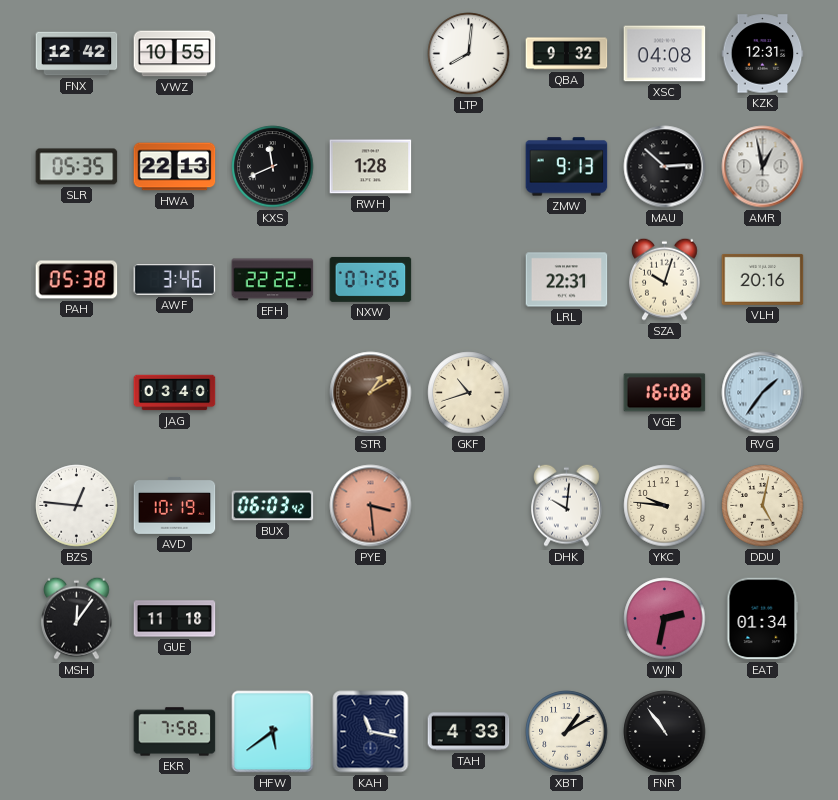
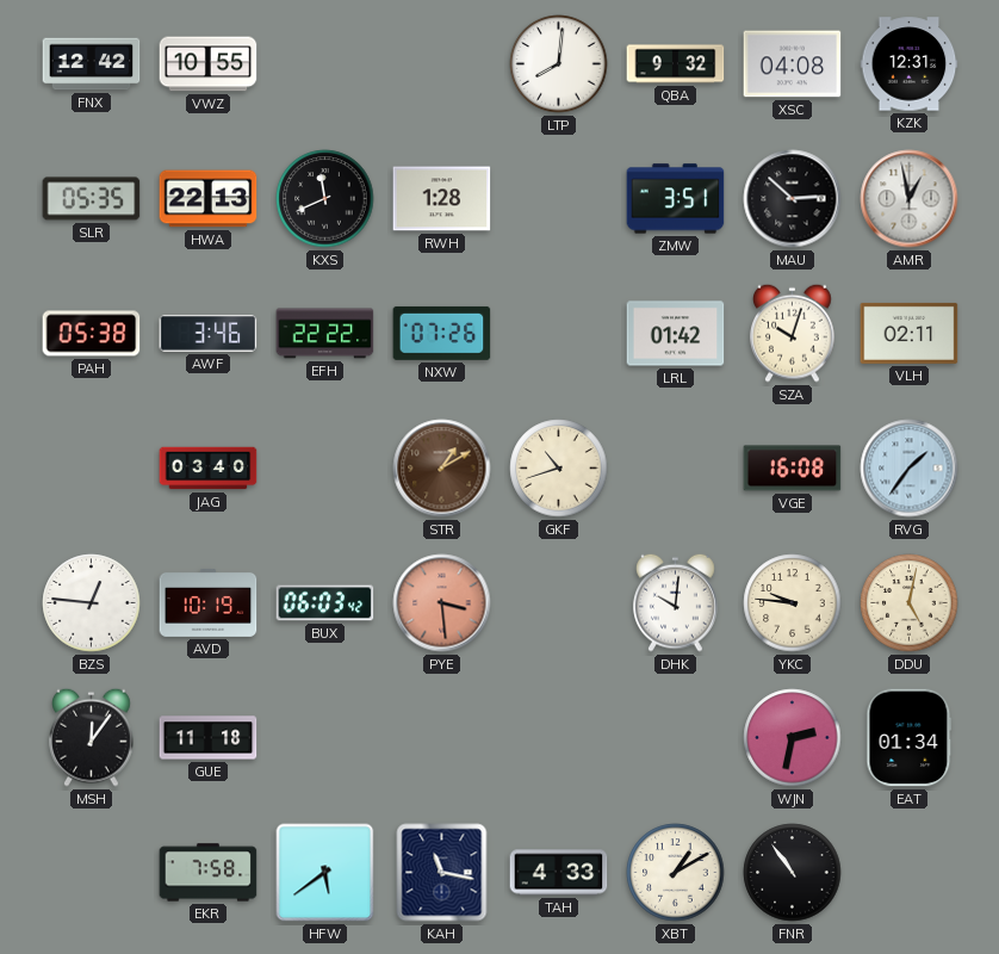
ZMW: 9:13 -> 3:51
LRL: 22:31 -> 01:42
VLH: 20:16 -> 02:11
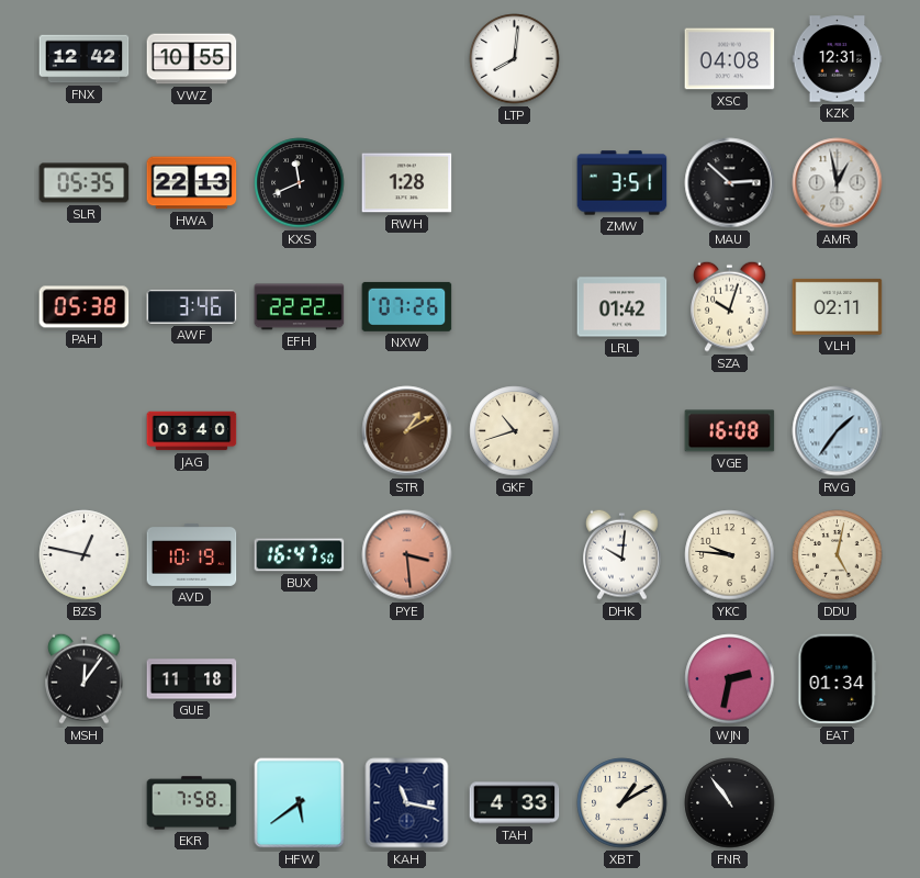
QBA: 9:32 -> none
BZS: 12:46 -> 12:47
BUX: 06:03 -> 16:47
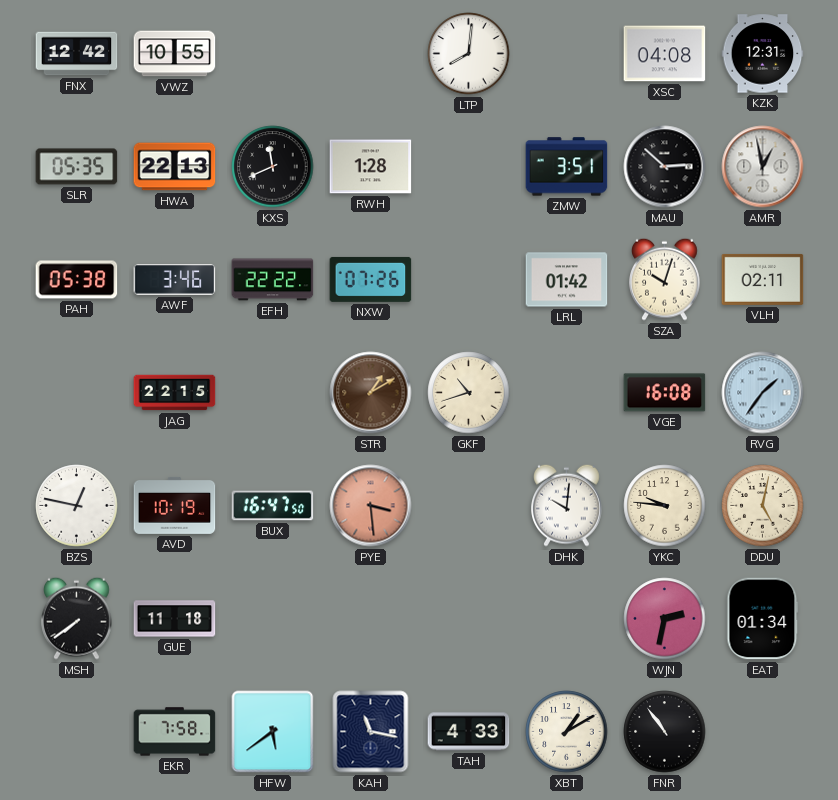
JAG: 03:40 -> 22:15
MSH: 12:06 -> 7:39
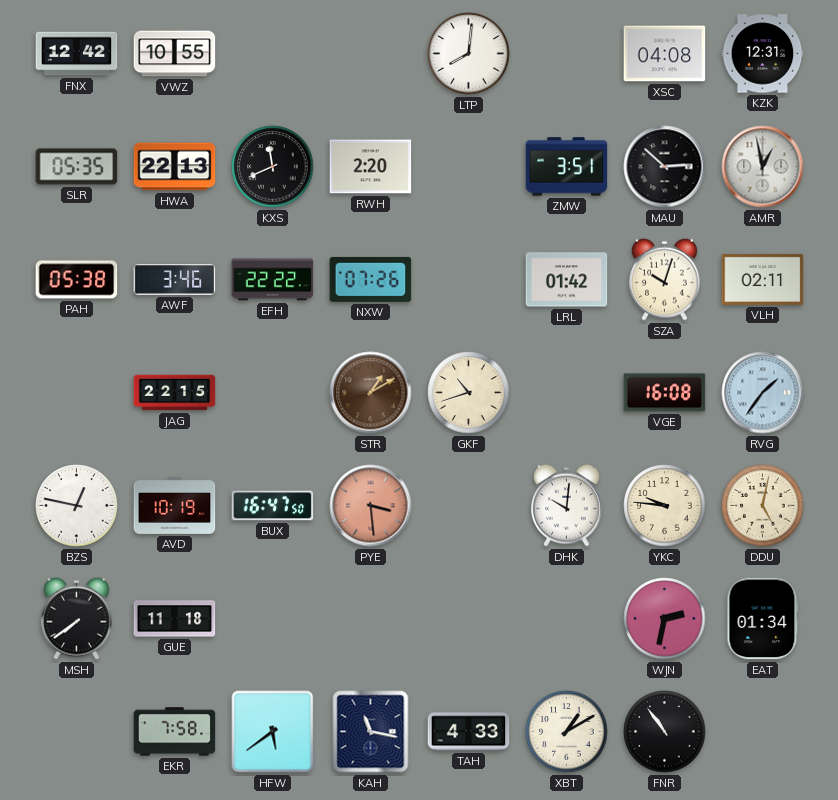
RWH: 1:28 -> 2:20
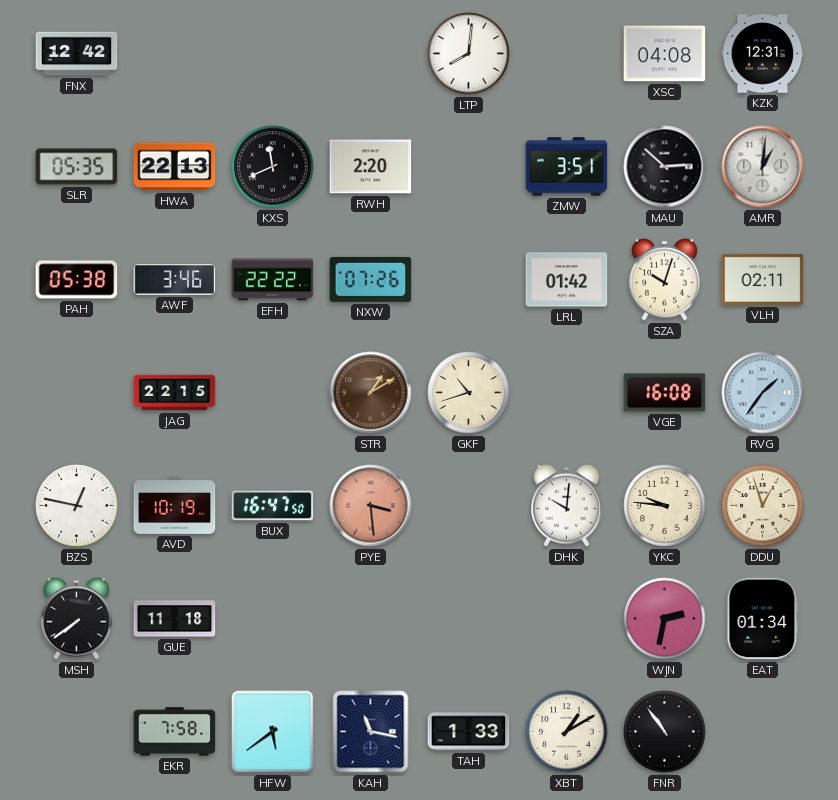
VWZ: 10:55 -> none
AMR: 12:58 -> 1:01
DDU: 5:02 -> 12:57
TAH: 4:33 -> 1:33
